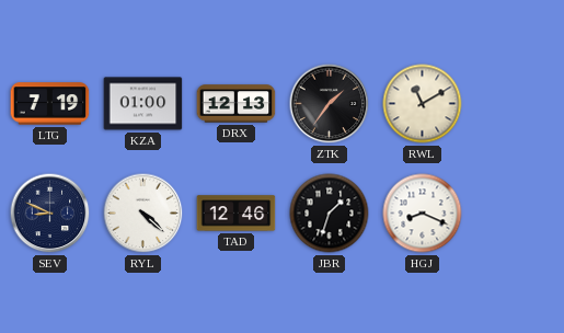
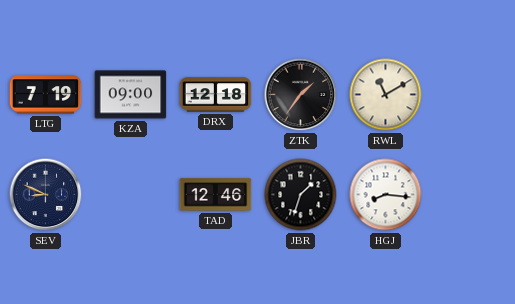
KZA: 01:00 -> 09:00
DRX: 12:13 -> 12:18
RYL: 4:22 -> none
HGJ: 8:19 -> 8:16
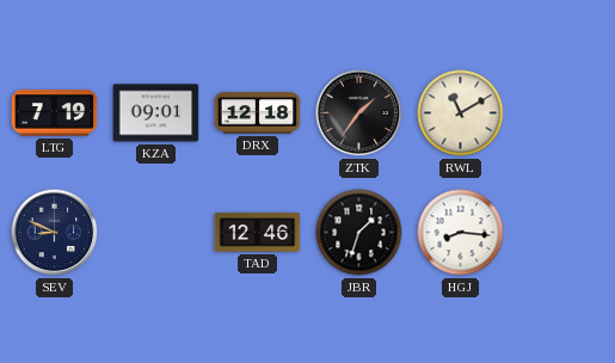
KZA: 09:00 -> 09:01
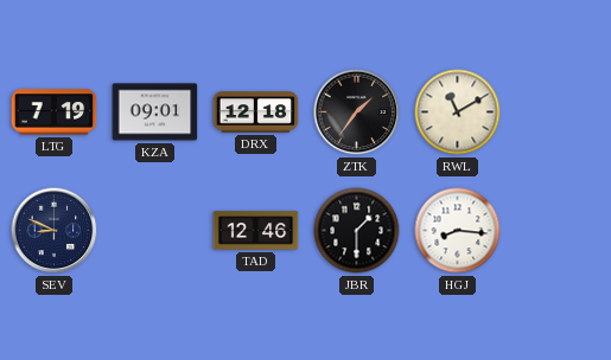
JBR: 1:33 -> 1:30
